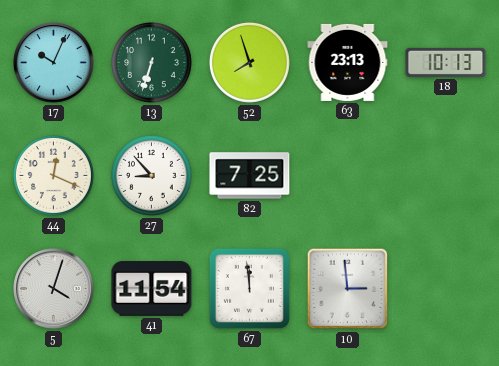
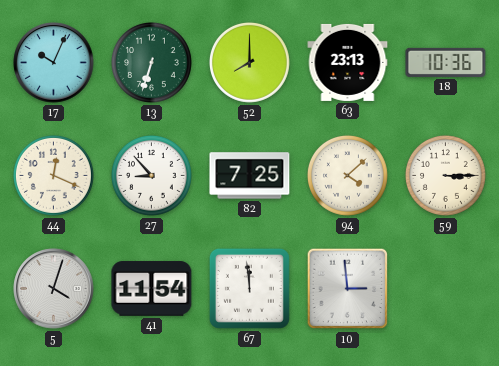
52: 7:57 -> 8:00
18: 10:13 -> 10:36
94: none -> 4:08
59: none -> 3:15
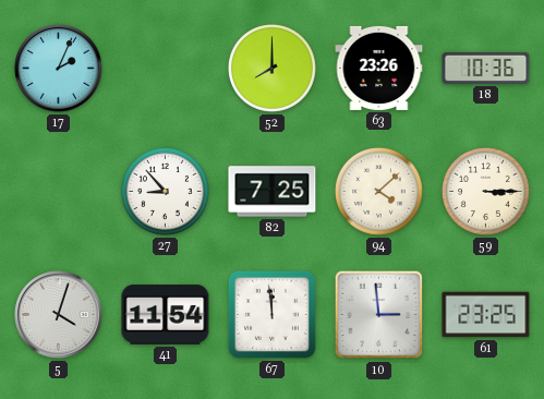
17: 10:04 -> 2:04
13: 6:33 -> none
63: 23:13 -> 23:26
44: 12:19 -> none
61: none -> 23:25
